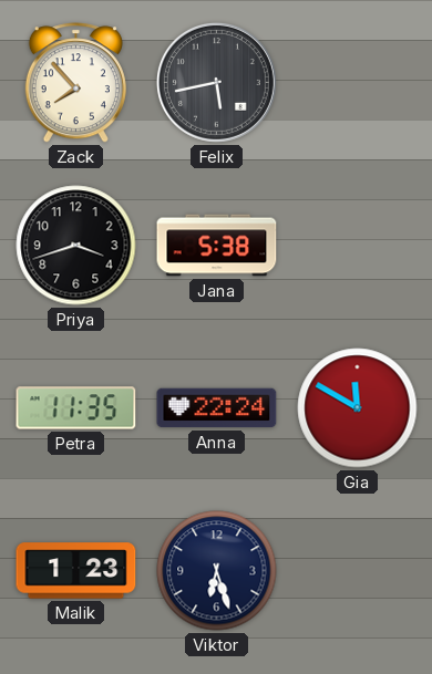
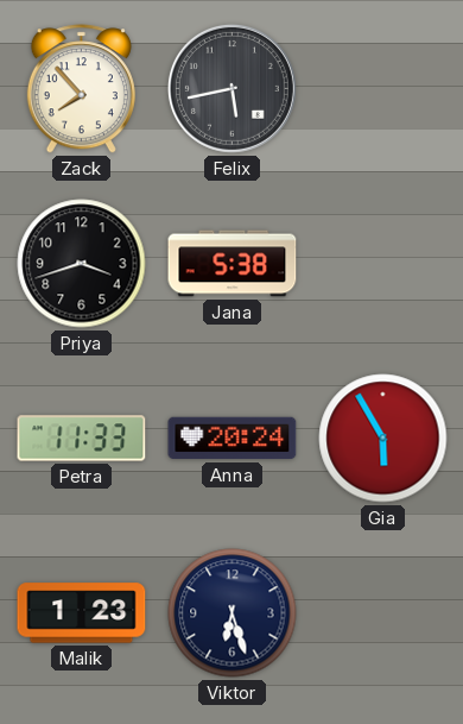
Petra: 11:35 -> 11:33
Anna: 22:24 -> 20:24
Gia: 11:50 -> 5:55
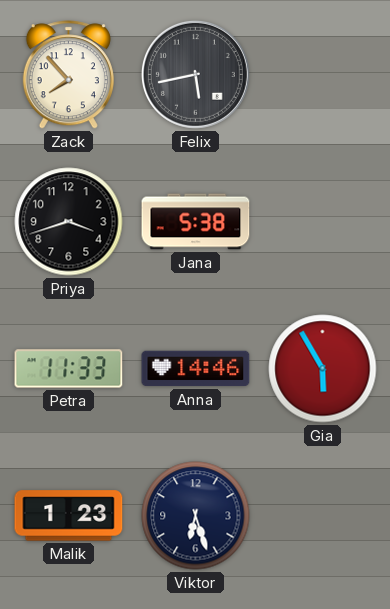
Anna: 20:24 -> 14:46
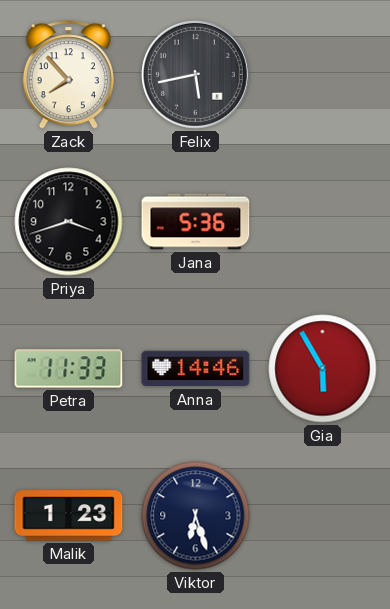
Jana: 5:38 -> 5:36
